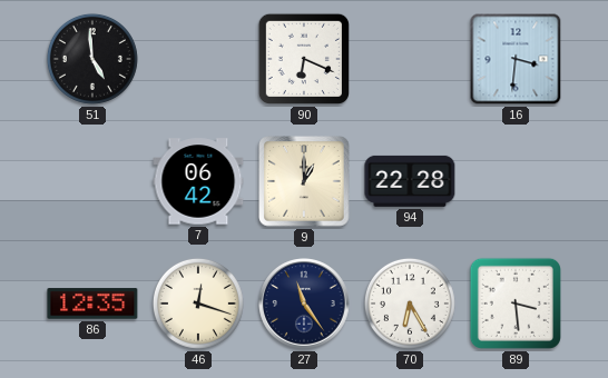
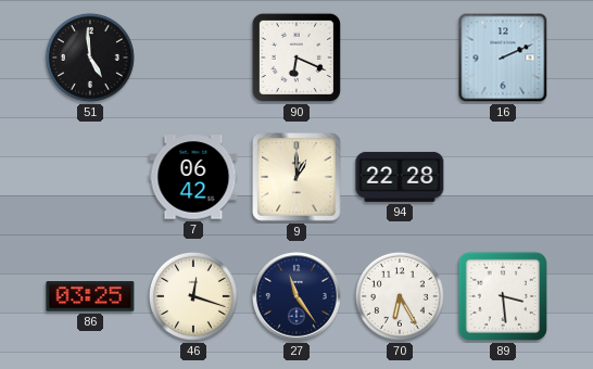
16: 3:31 -> 2:11
86: 12:35 -> 03:25
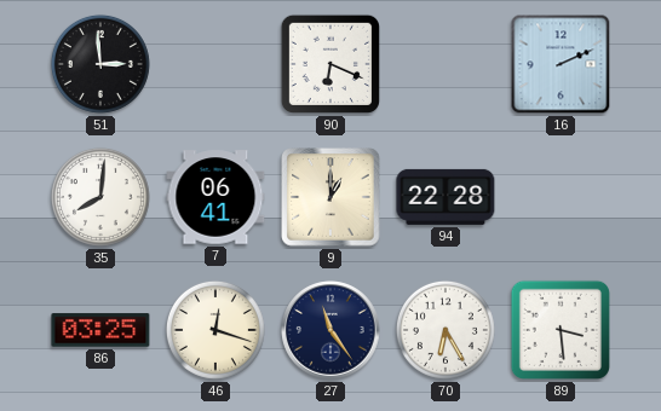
51: 4:59 -> 2:59
35: none -> 8:01
7: 06:42 -> 06:41
